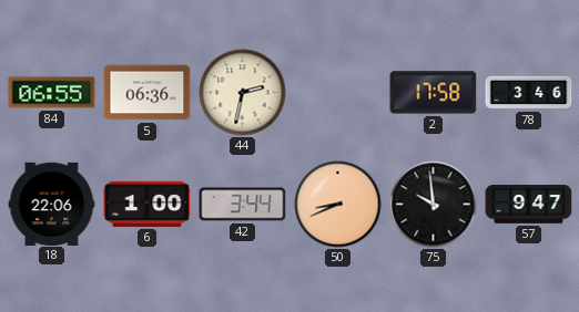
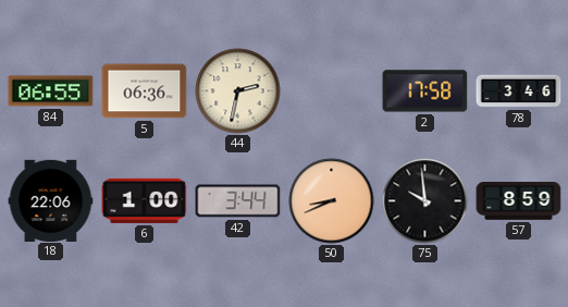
57: 9:47 -> 8:59
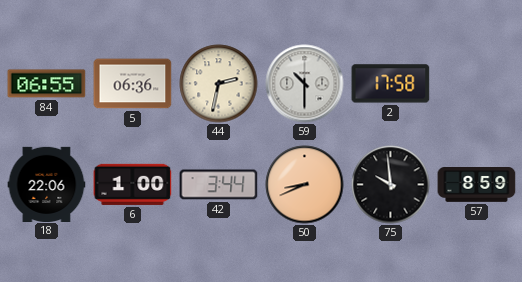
59: none -> 10:30
78: 3:46 -> none
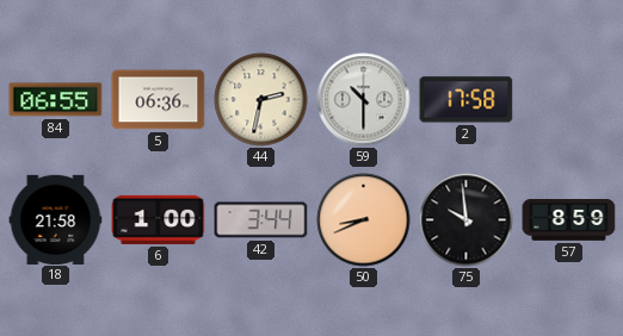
18: 22:06 -> 21:58
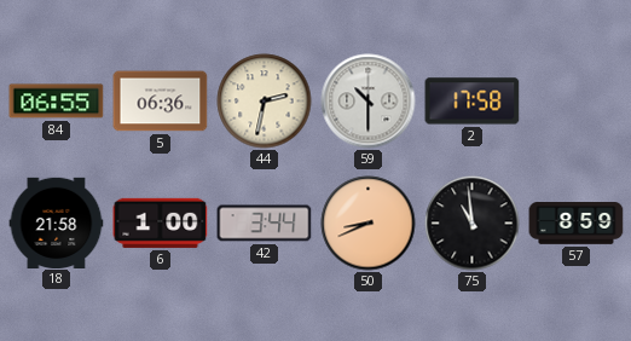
75: 9:59 -> 10:59
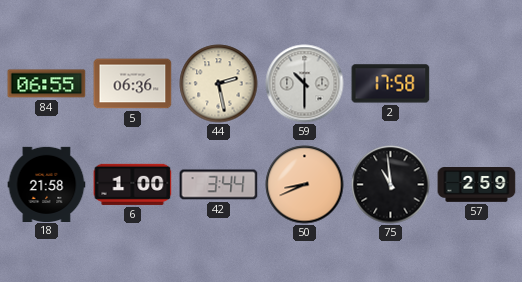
44: 2:32 -> 2:28
57: 8:59 -> 2:59
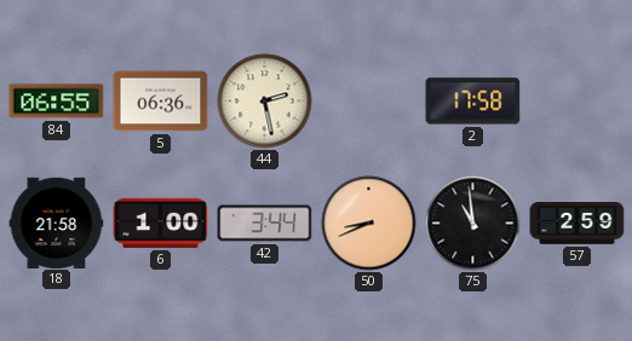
59: 10:30 -> none
